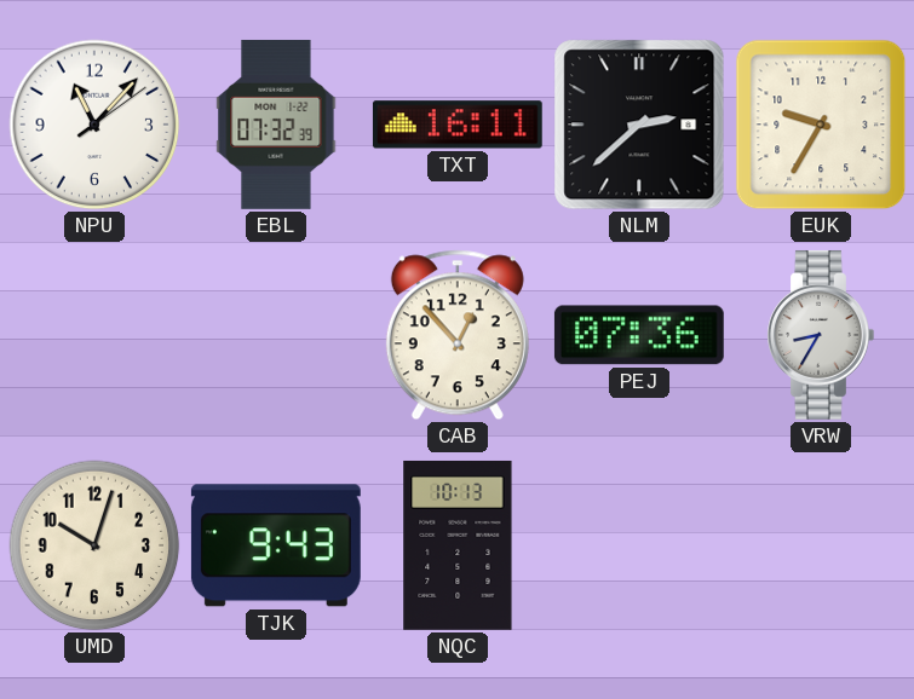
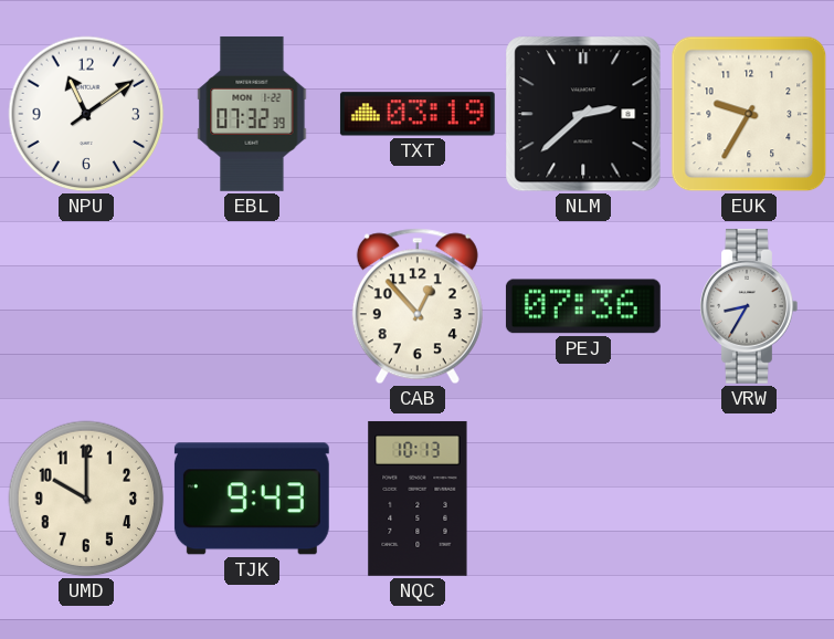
NPU: 11:07 -> 11:09
TXT: 16:11 -> 03:19
UMD: 10:03 -> 10:00
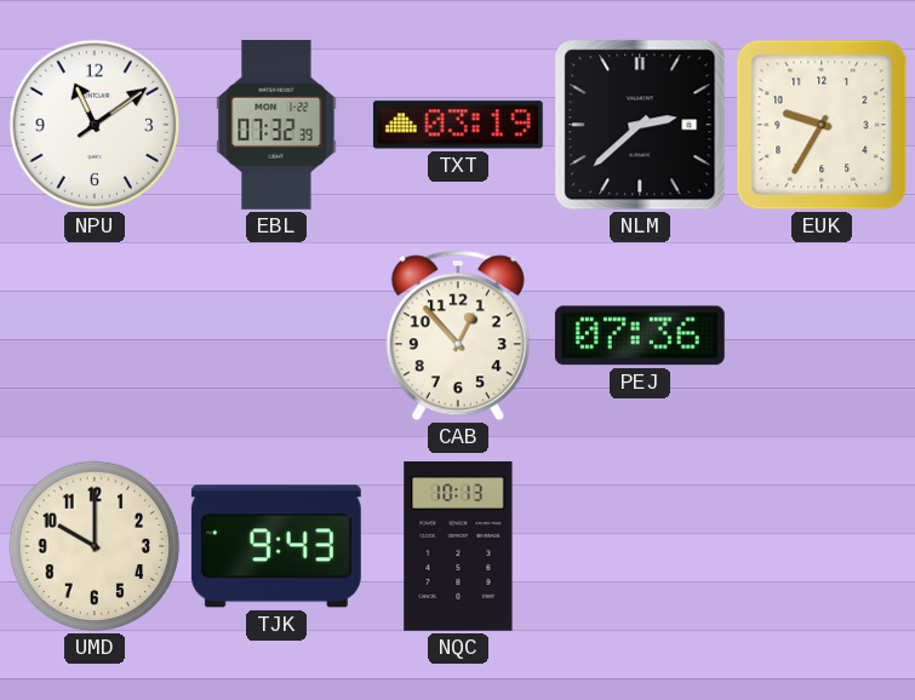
VRW: 8:35 -> none
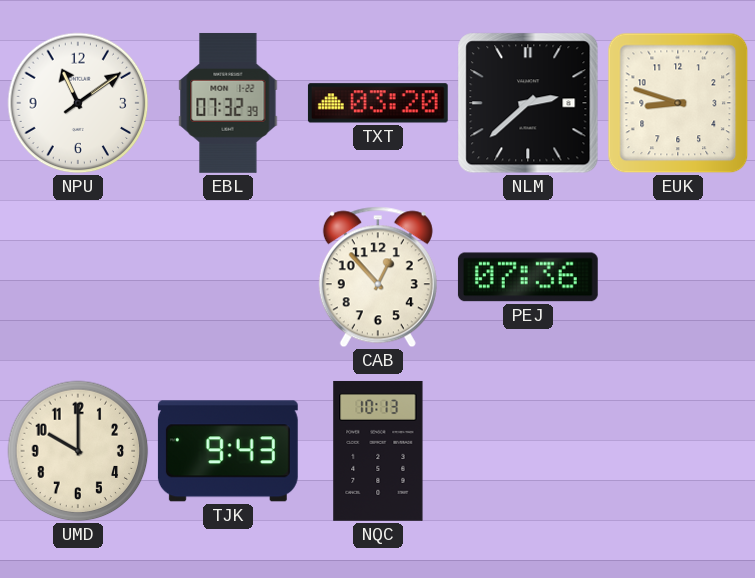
TXT: 03:19 -> 03:20
EUK: 9:35 -> 8:48
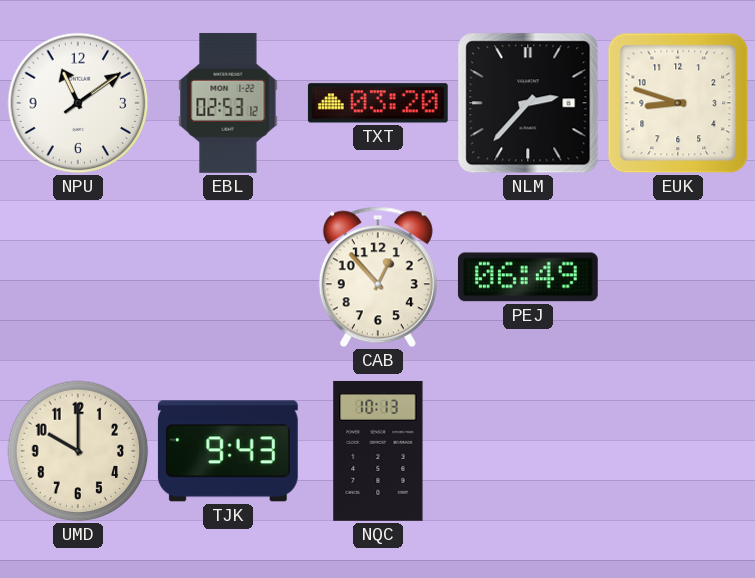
EBL: 07:32 -> 02:53
NLM: 2:38 -> 2:37
PEJ: 07:36 -> 06:49
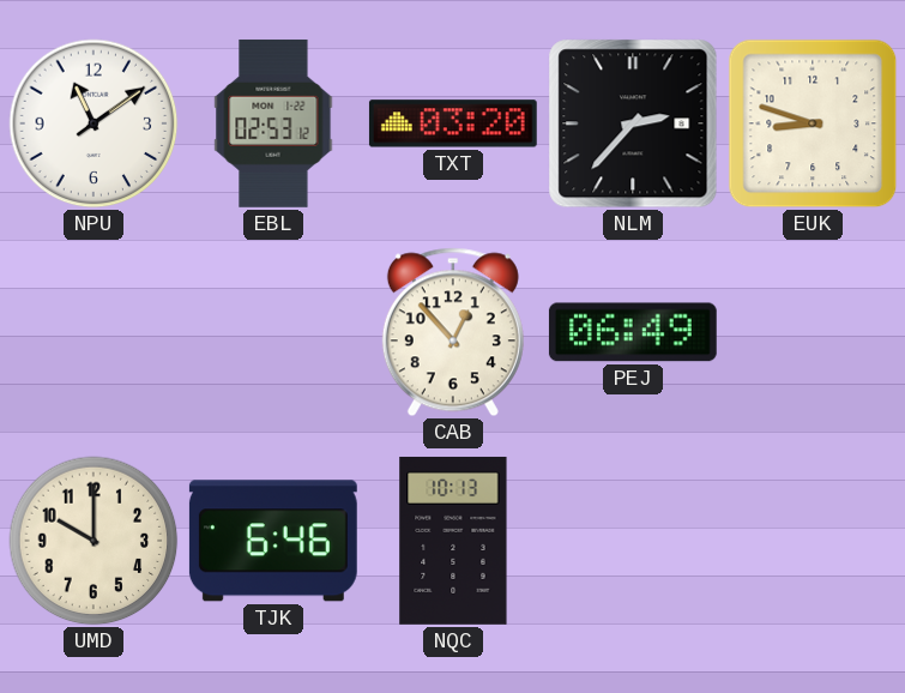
TJK: 9:43 -> 6:46
